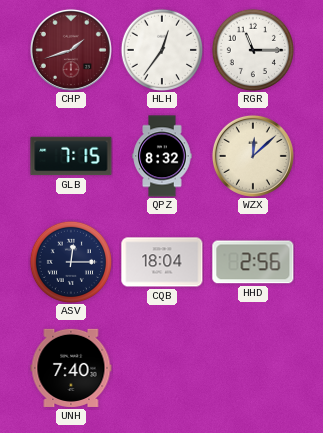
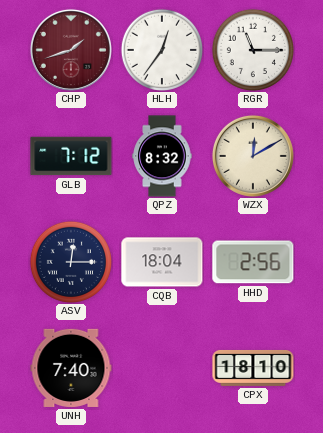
GLB: 7:15 -> 7:12
WZX: 12:08 -> 12:10
CPX: none -> 18:10
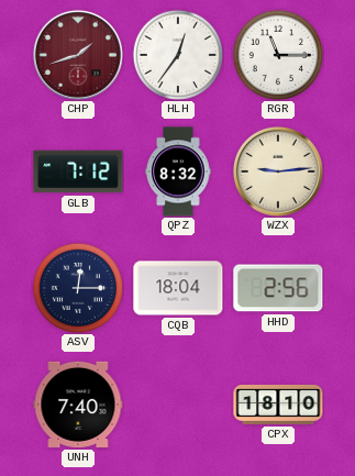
WZX: 12:10 -> 9:14
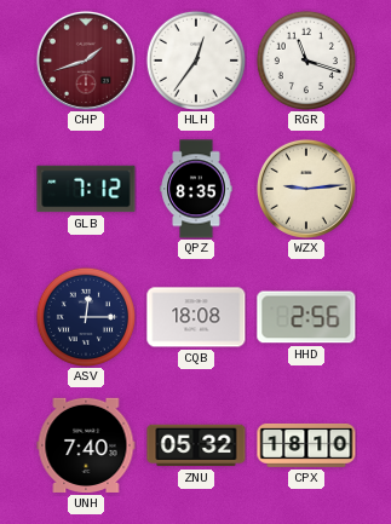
RGR: 11:15 -> 11:18
QPZ: 8:32 -> 8:35
CQB: 18:04 -> 18:08
ZNU: none -> 05:32
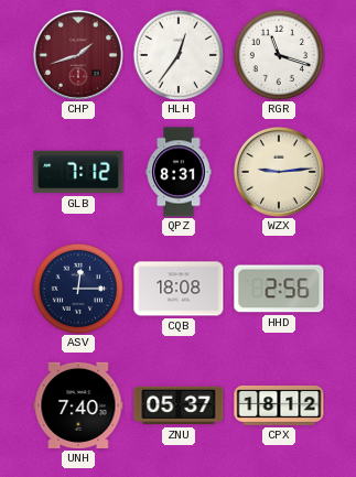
QPZ: 8:35 -> 8:31
ZNU: 05:32 -> 05:37
CPX: 18:10 -> 18:12
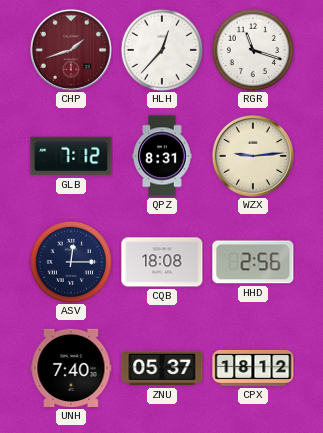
HLH: 12:36 -> 12:37
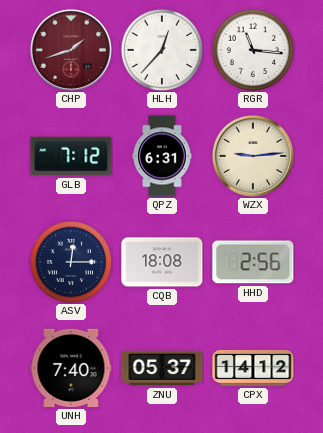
RGR: 11:18 -> 11:16
QPZ: 8:31 -> 6:31
CPX: 18:12 -> 14:12
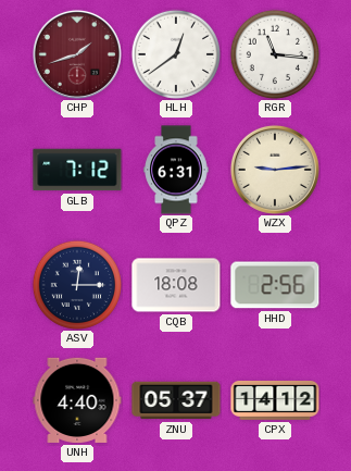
HLH: 12:37 -> 12:39
UNH: 7:40 -> 4:40
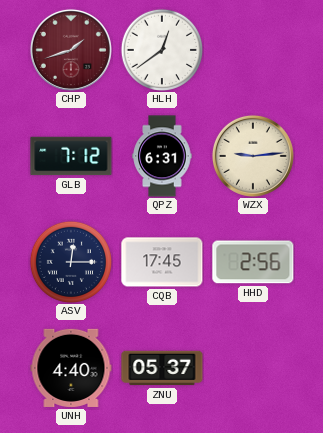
RGR: 11:16 -> none
CQB: 18:08 -> 17:45
CPX: 14:12 -> none
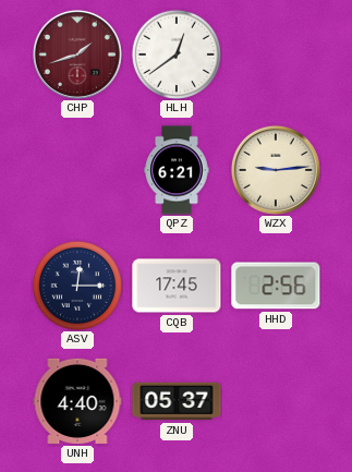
GLB: 7:12 -> none
QPZ: 6:31 -> 6:21
